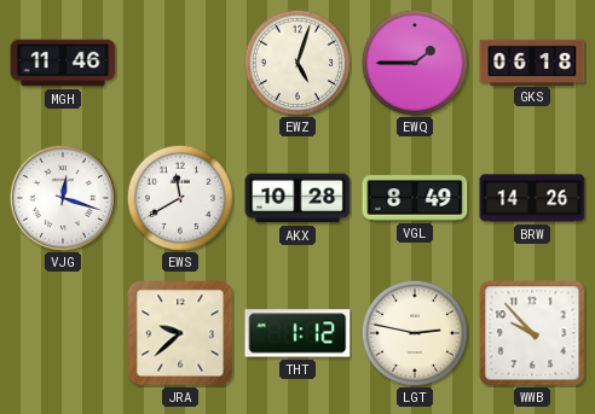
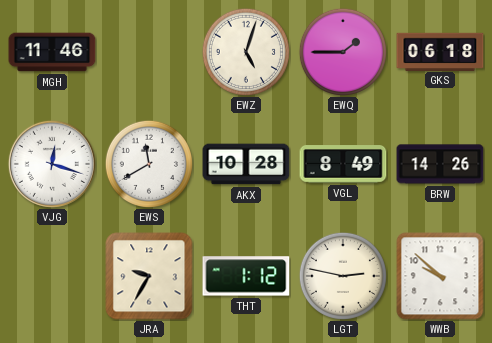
JRA: 9:38 -> 9:35
WWB: 9:53 -> 9:52
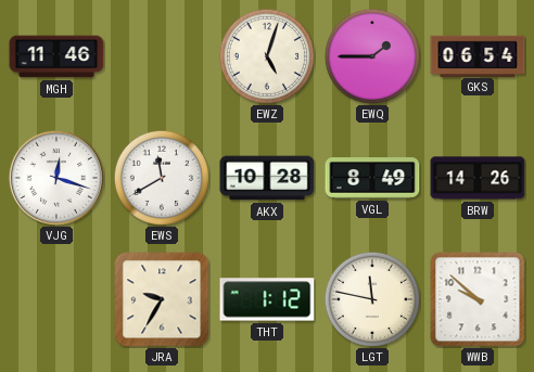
GKS: 06:18 -> 06:54
LGT: 2:47 -> 11:47
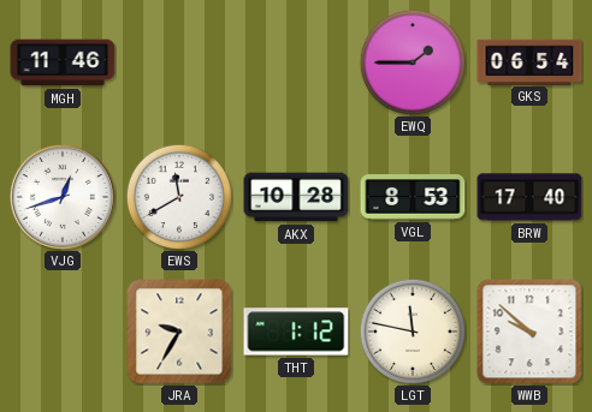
EWZ: 5:03 -> none
VJG: 12:18 -> 12:42
VGL: 8:49 -> 8:53
BRW: 14:26 -> 17:40
